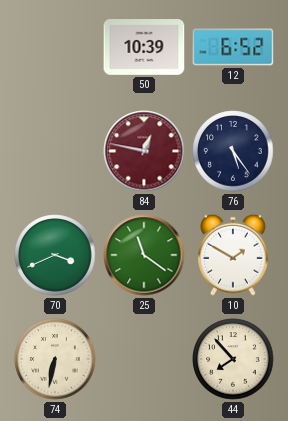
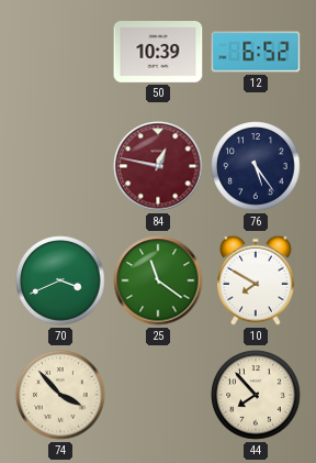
10: 1:50 -> 7:50
74: 6:32 -> 3:53
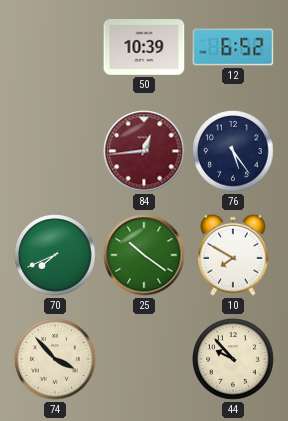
84: 12:47 -> 12:44
70: 3:41 -> 7:41
25: 11:21 -> 10:21
44: 7:53 -> 9:53
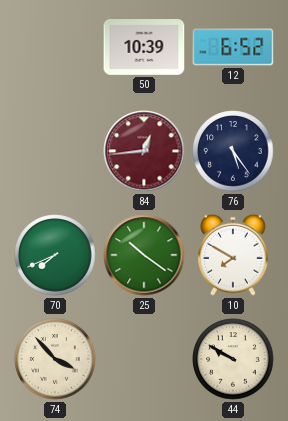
44: 9:53 -> 9:50
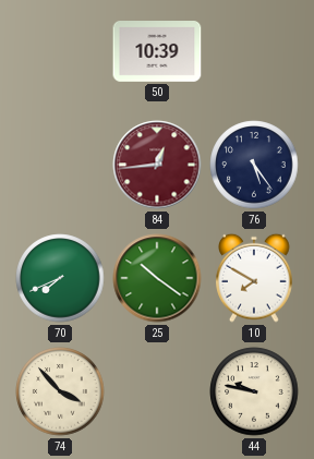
12: 6:52 -> none
44: 9:50 -> 9:47
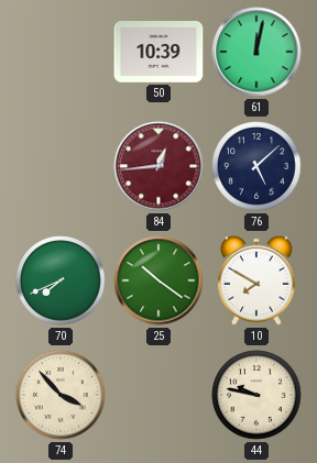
61: none -> 12:02
76: 5:24 -> 5:08
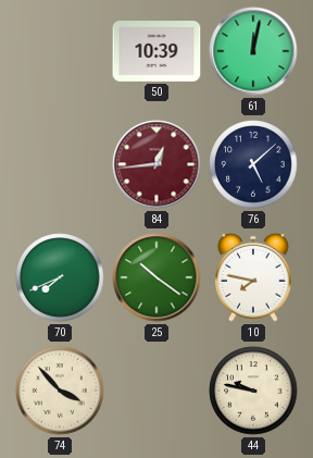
10: 7:50 -> 7:47
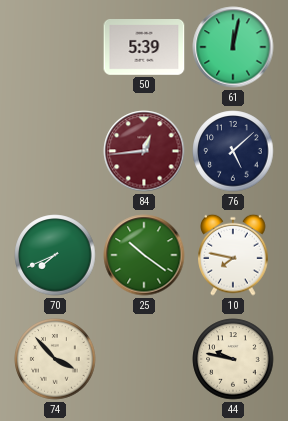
50: 10:39 -> 5:39
